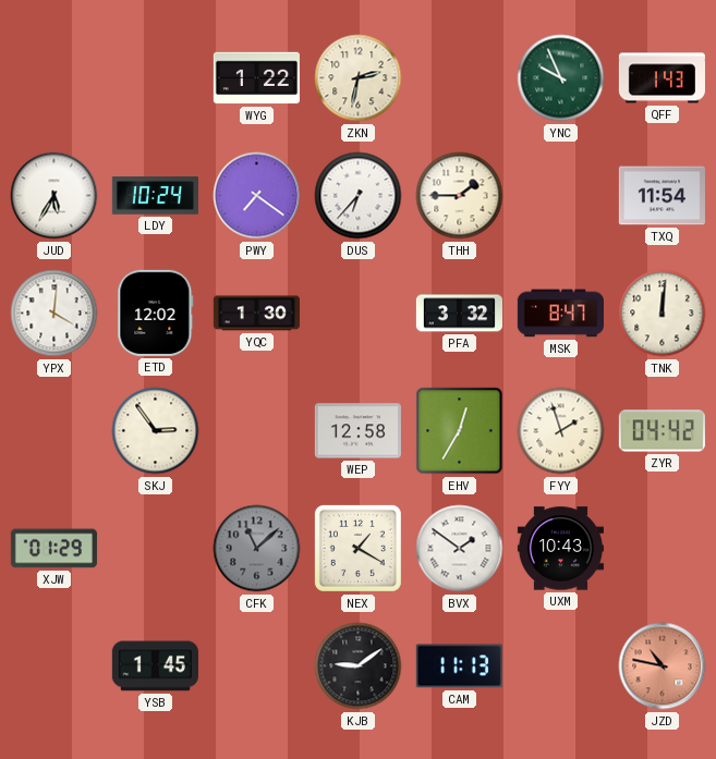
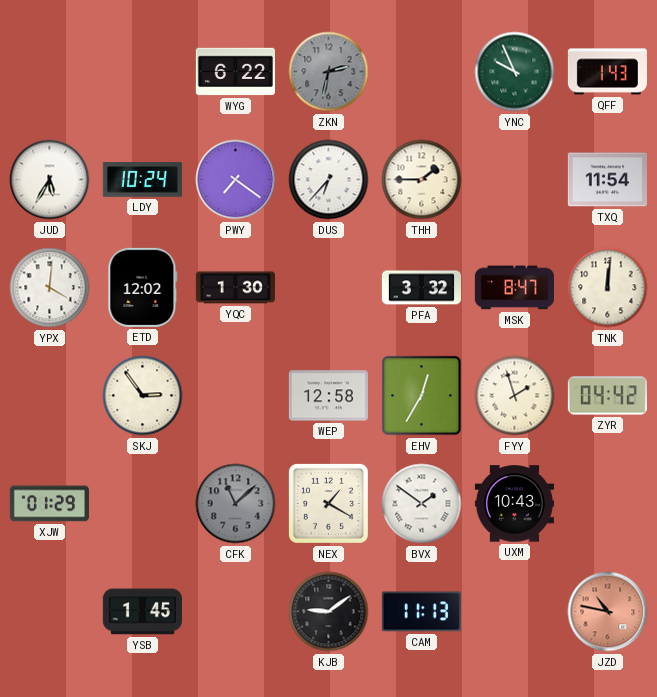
WYG: 1:22 -> 6:22
ZKN dial: cream -> grey
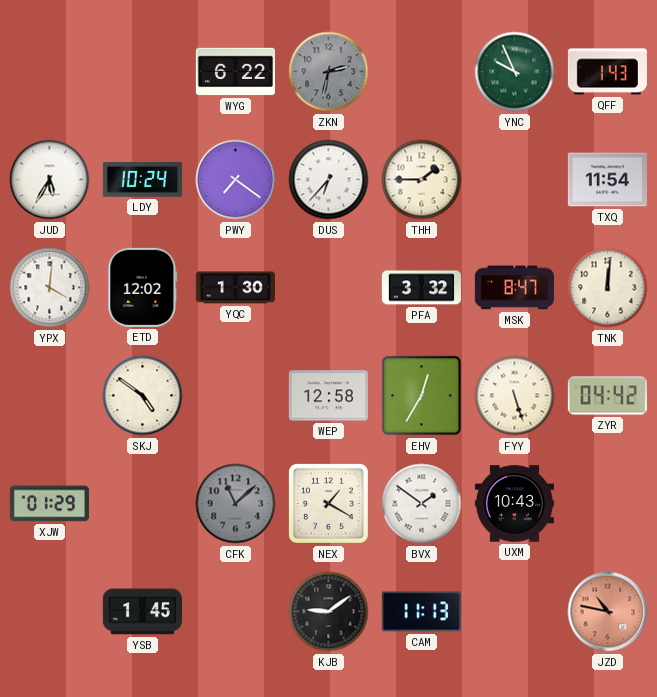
SKJ: 2:54 -> 4:51
FYY: 1:57 -> 5:27
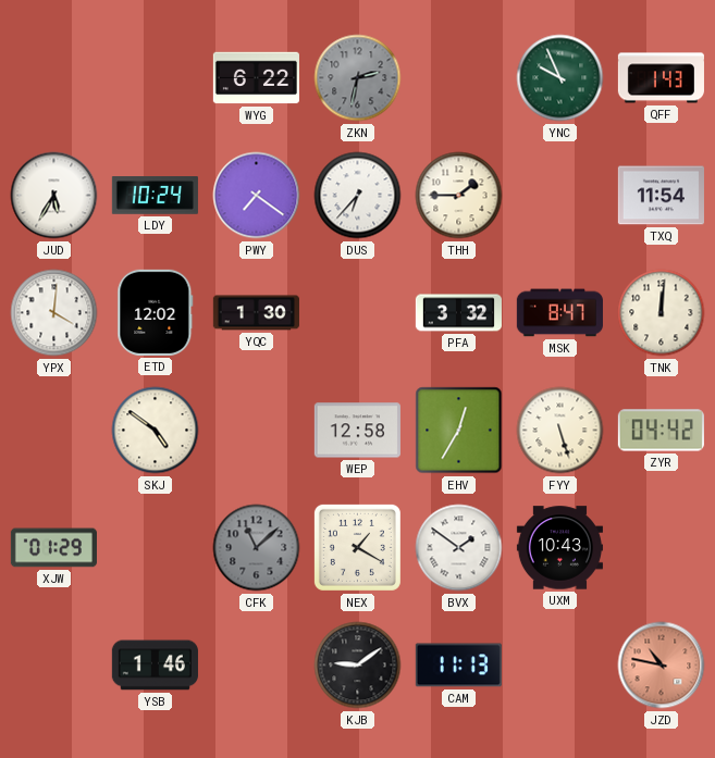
YSB: 1:45 -> 1:46
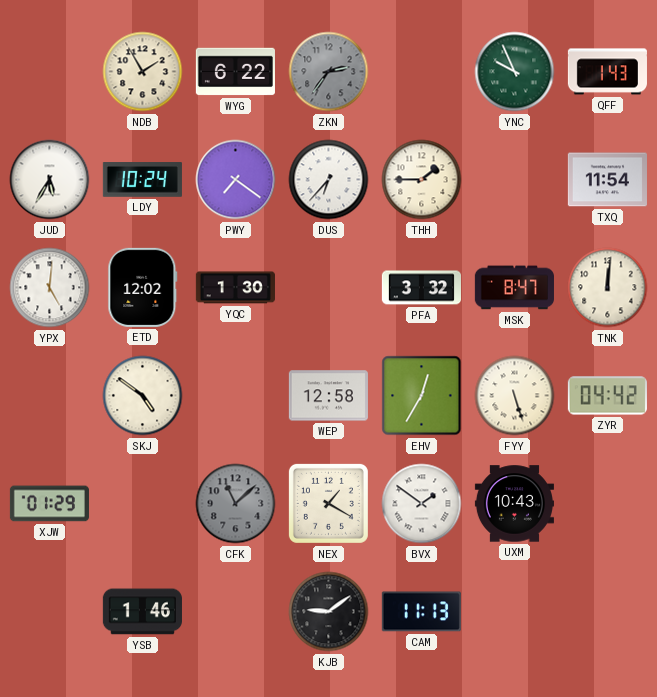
NDB: none -> 1:55
ZKN: 2:32 -> 2:36
YPX: 4:01 -> 5:01
JZD: 10:47 -> none
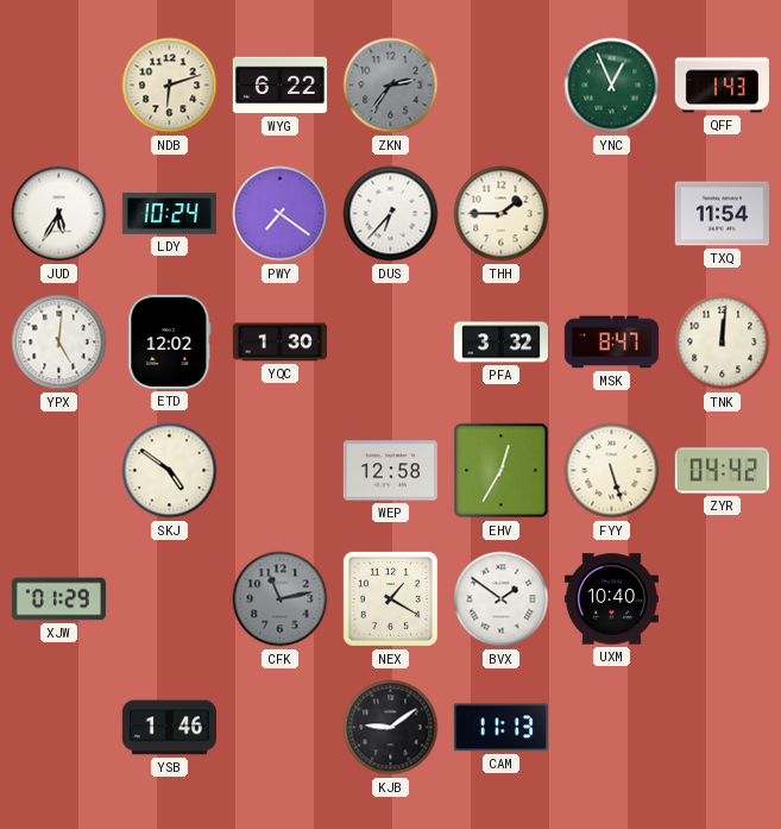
NDB: 1:55 -> 6:12
YNC: 9:56 -> 12:56
CFK: 11:08 -> 11:13
UXM: 10:43 -> 10:40
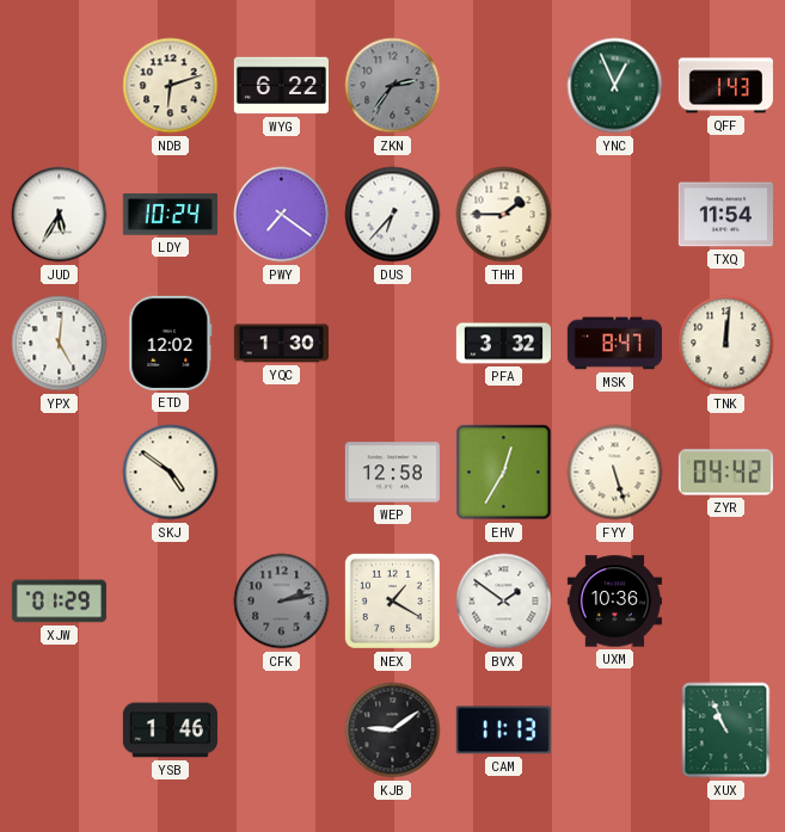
CFK: 11:13 -> 2:13
UXM: 10:40 -> 10:36
XUX: none -> 10:56
